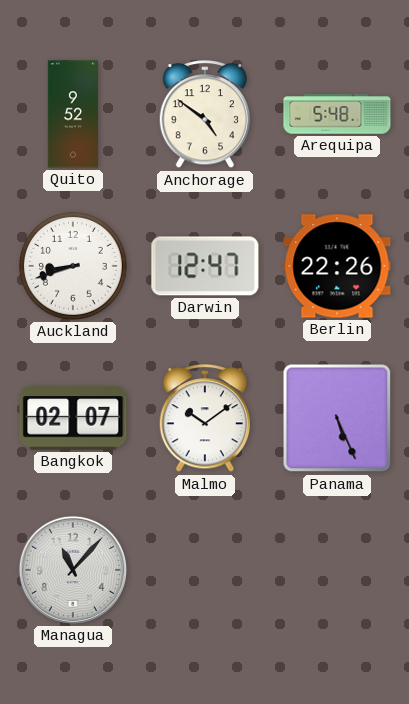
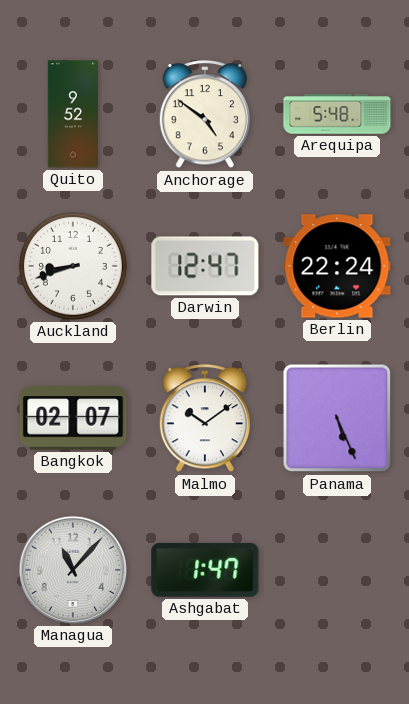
Berlin: 22:26 -> 22:24
Ashgabat: none -> 1:47
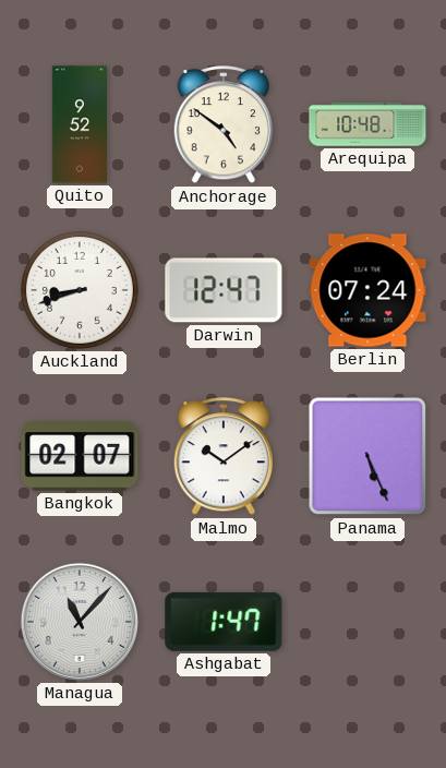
Arequipa: 5:48 -> 10:48
Berlin: 22:24 -> 07:24
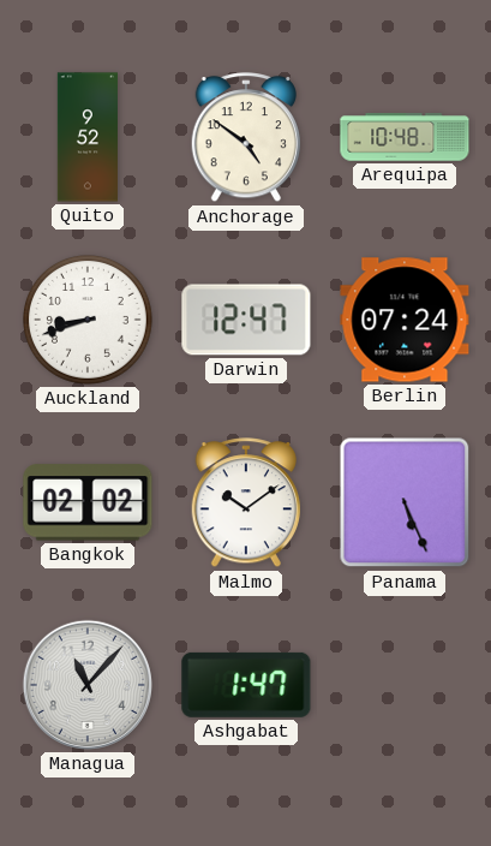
Bangkok: 02:07 -> 02:02
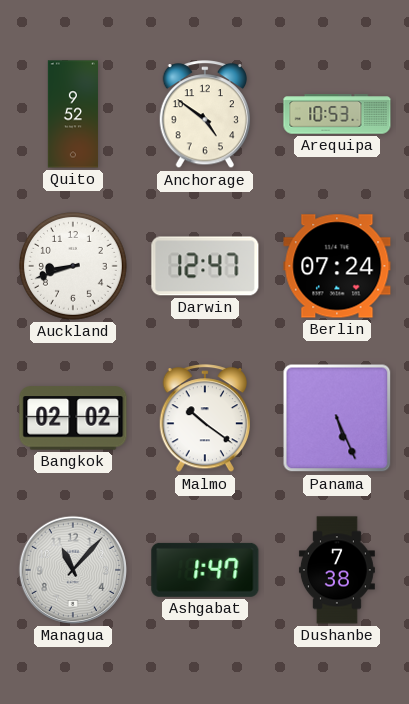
Arequipa: 10:48 -> 10:53
Malmo: 10:09 -> 10:21
Dushanbe: none -> 7:38
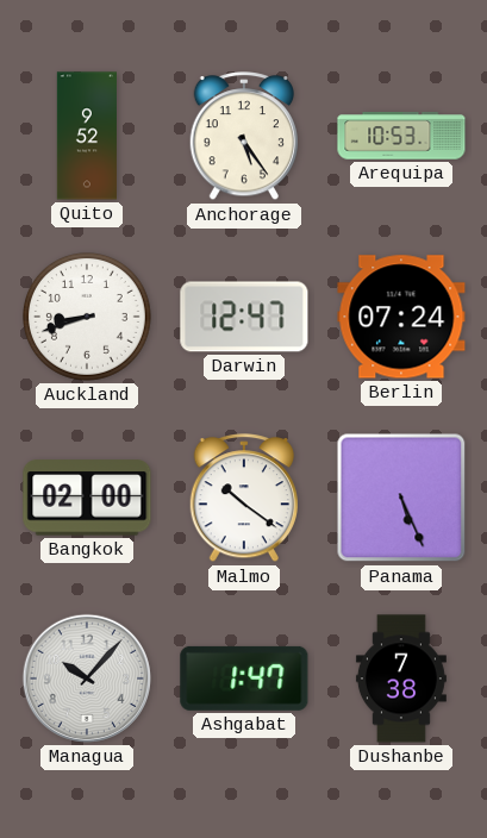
Anchorage: 4:51 -> 5:24
Bangkok: 02:02 -> 02:00
Managua: 11:07 -> 10:07
